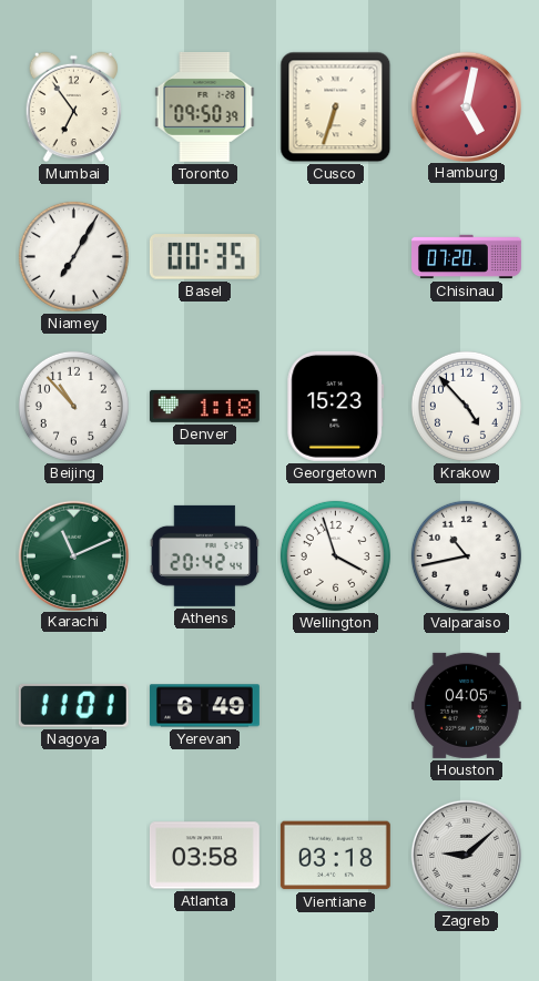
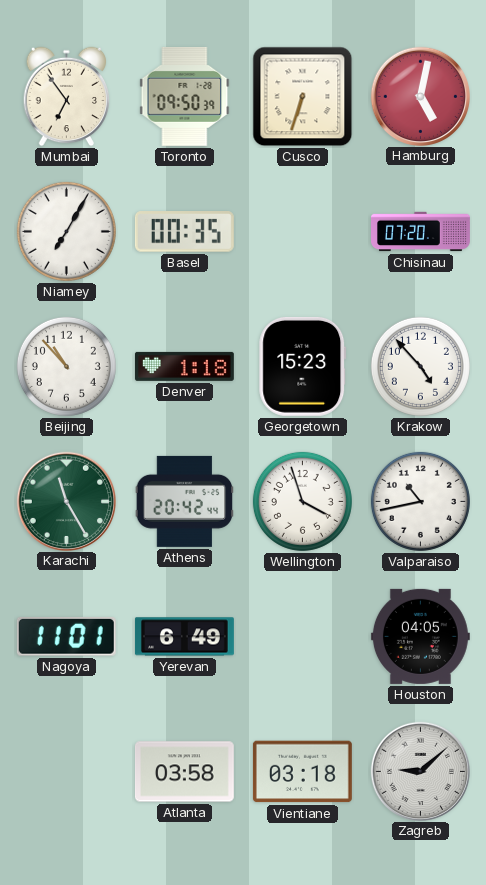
Karachi: 11:11 -> 11:25
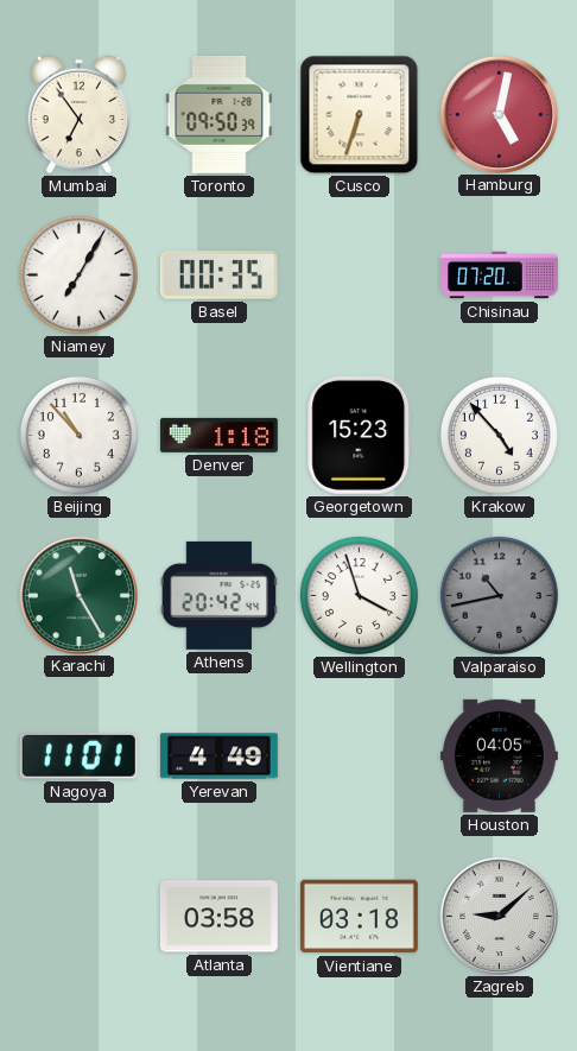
Valparaiso dial: white -> grey
Yerevan: 6:49 -> 4:49
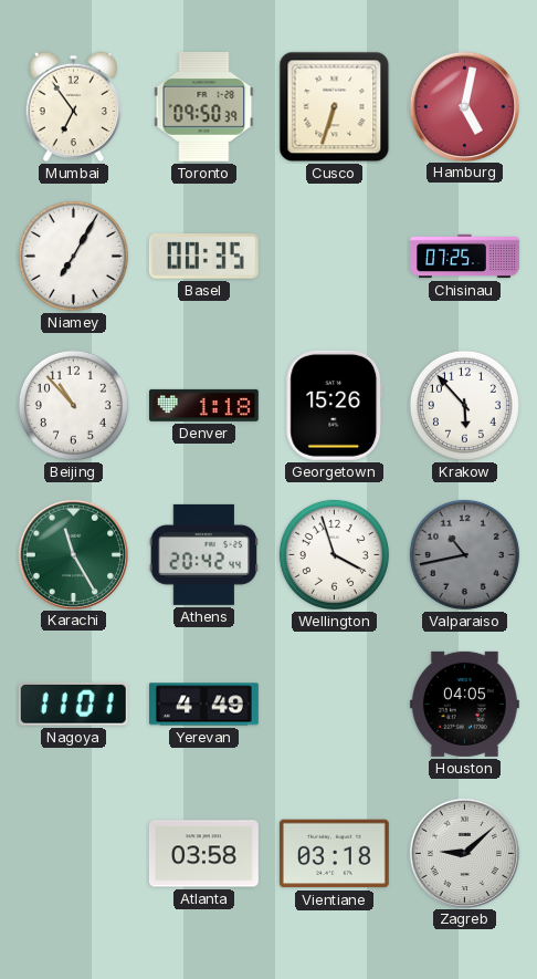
Chisinau: 07:20 -> 07:25
Georgetown: 15:23 -> 15:26
Krakow: 4:53 -> 5:53
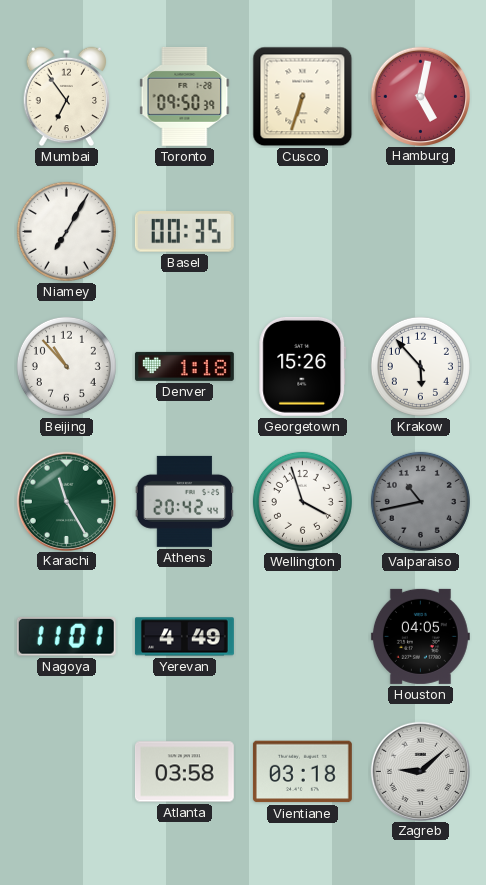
Chisinau: 07:25 -> none
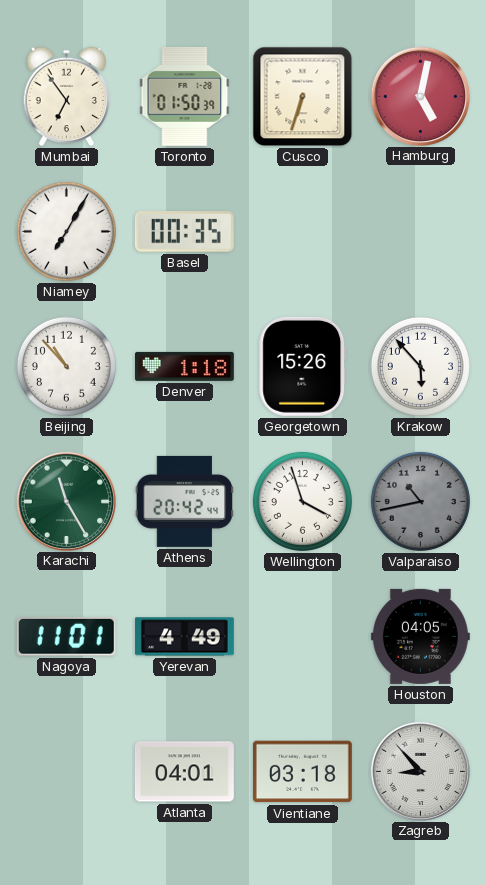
Toronto: 09:50 -> 01:50
Atlanta: 03:58 -> 04:01
Zagreb: 9:08 -> 8:53
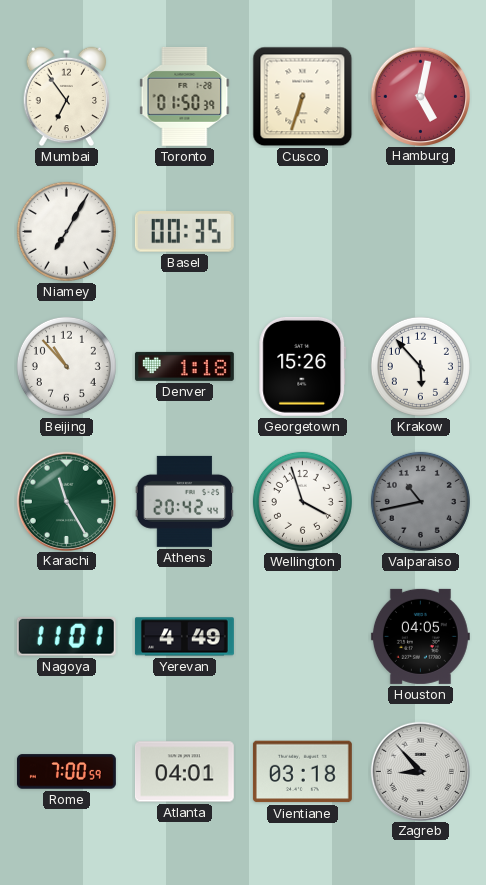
Rome: none -> 7:00
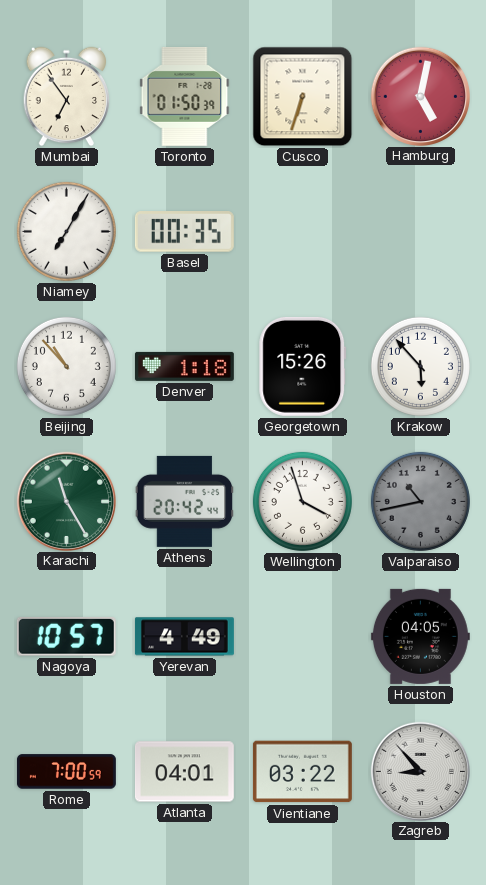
Nagoya: 11:01 -> 10:57
Vientiane: 03:18 -> 03:22
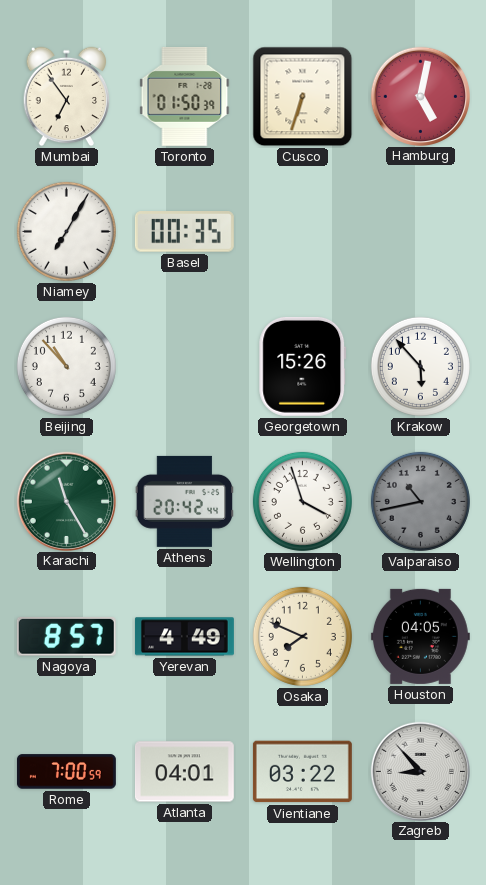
Denver: 1:18 -> none
Nagoya: 10:57 -> 8:57
Osaka: none -> 7:49
